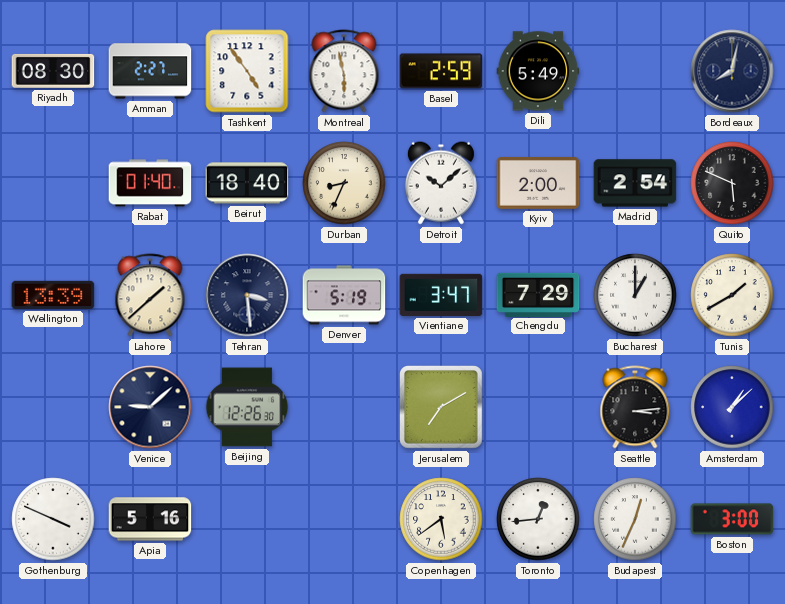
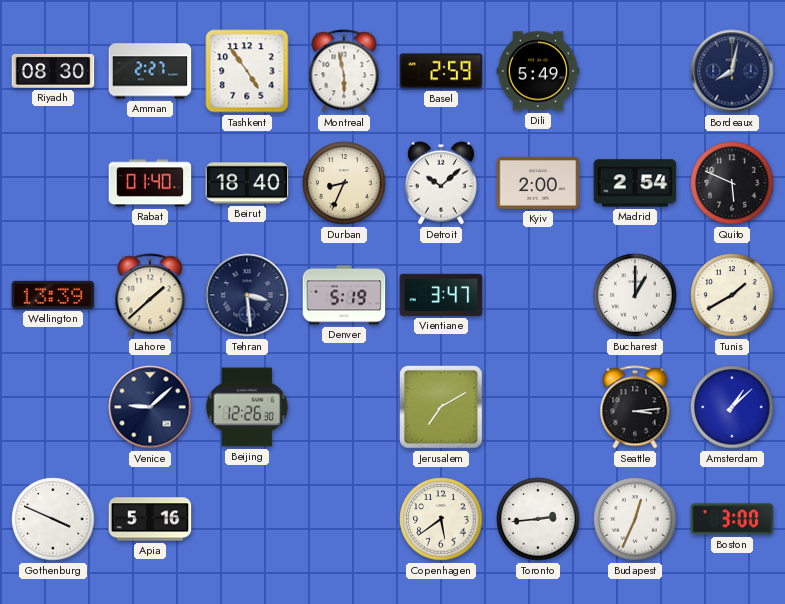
Chengdu: 7:29 -> none
Toronto: 12:44 -> 2:44
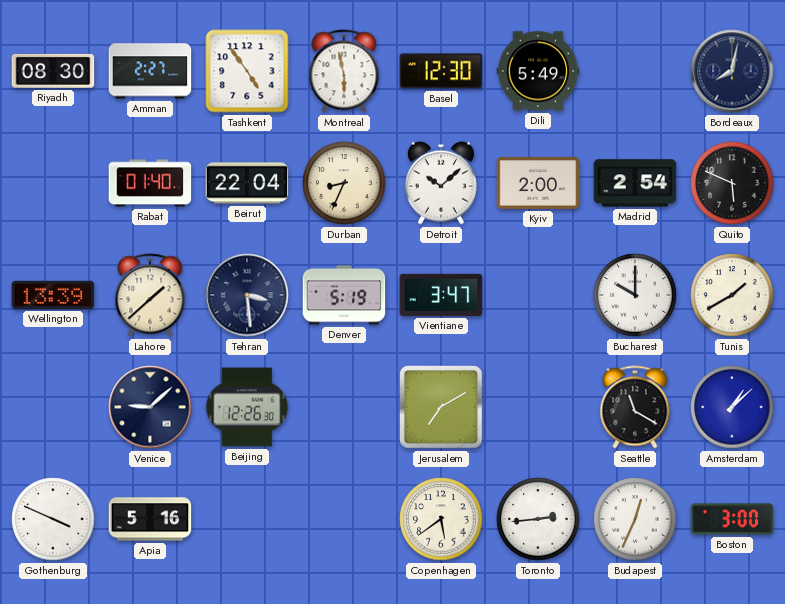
Basel: 2:59 -> 12:30
Beirut: 18:40 -> 22:04
Bucharest: 1:00 -> 10:00
Seattle: 3:14 -> 11:20
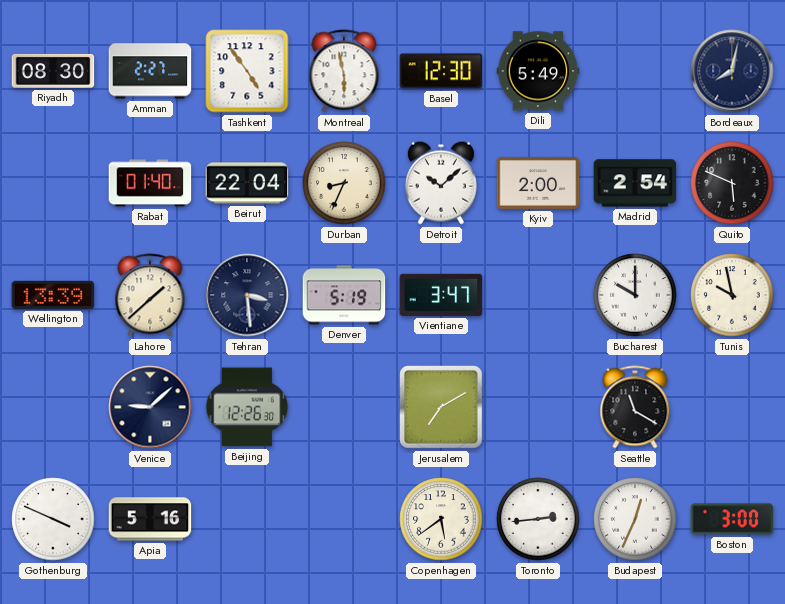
Tunis: 1:40 -> 9:58
Amsterdam: 1:08 -> none
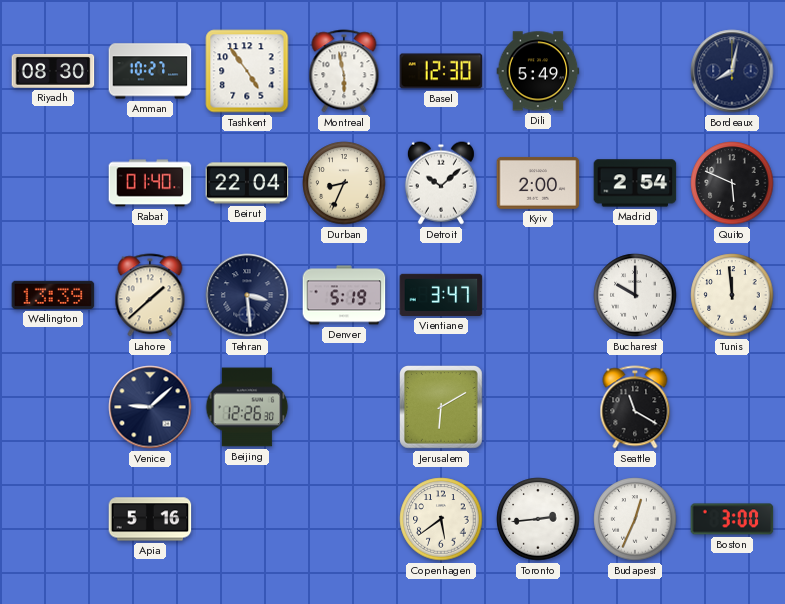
Amman: 2:27 -> 10:27
Tunis: 9:58 -> 11:59
Jerusalem: 7:10 -> 6:10
Gothenburg: 3:49 -> none
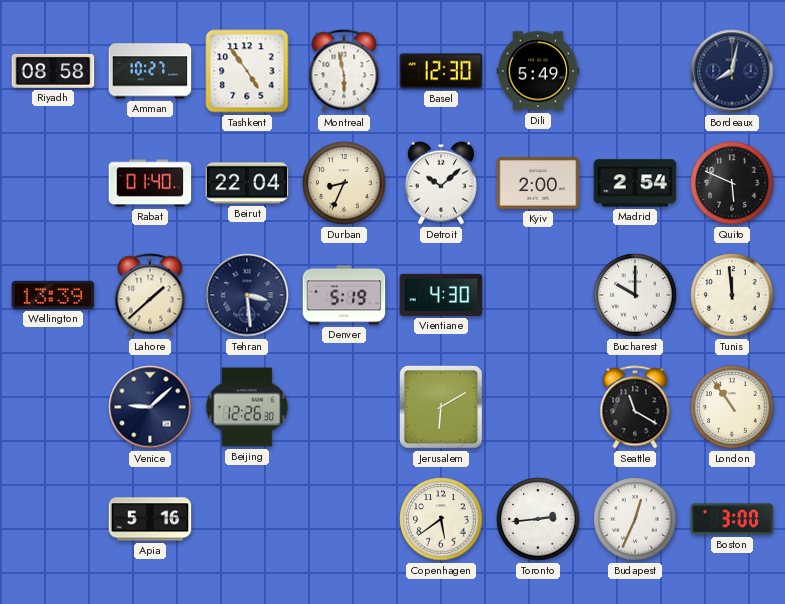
Riyadh: 08:30 -> 08:58
Vientiane: 3:47 -> 4:30
London: none -> 10:54
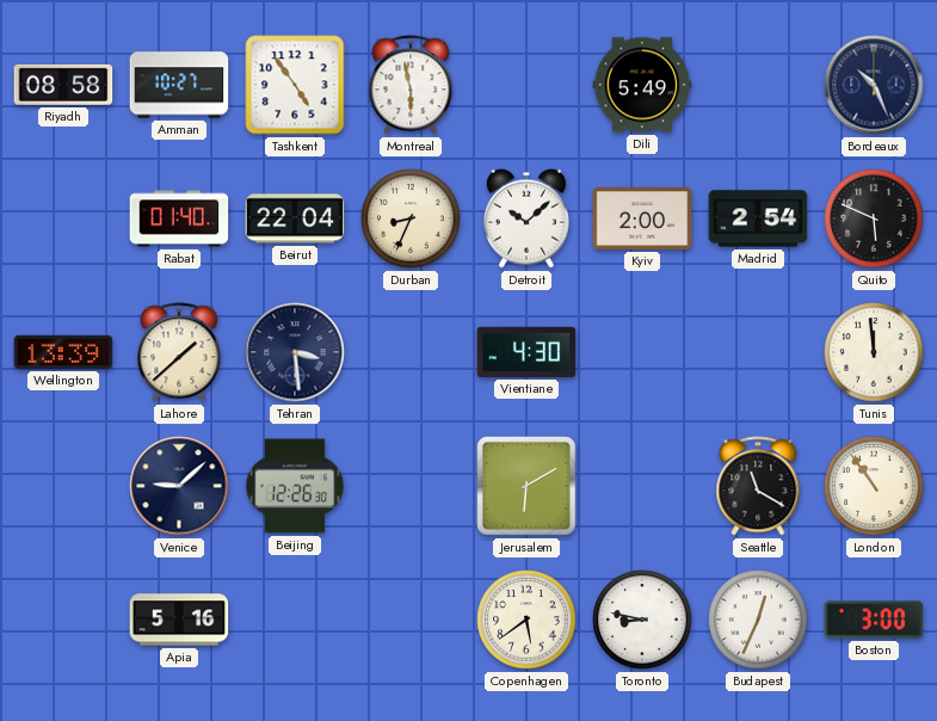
Basel: 12:30 -> none
Bordeaux: 8:02 -> 10:26
Denver: 5:19 -> none
Bucharest: 10:00 -> none
Toronto: 2:44 -> 8:47
